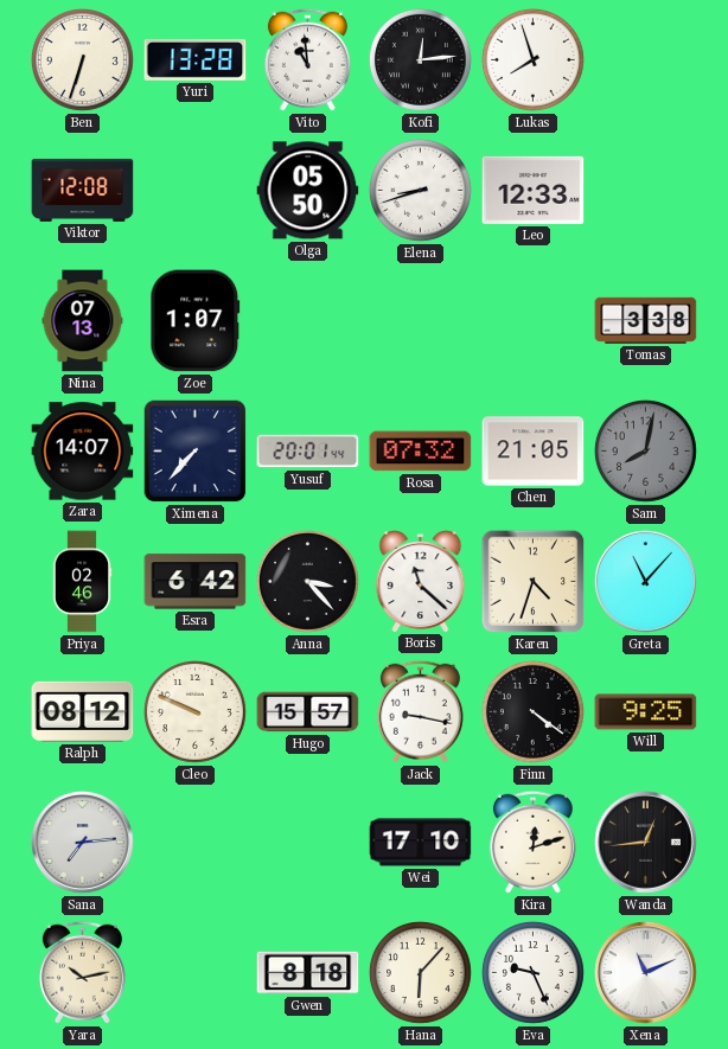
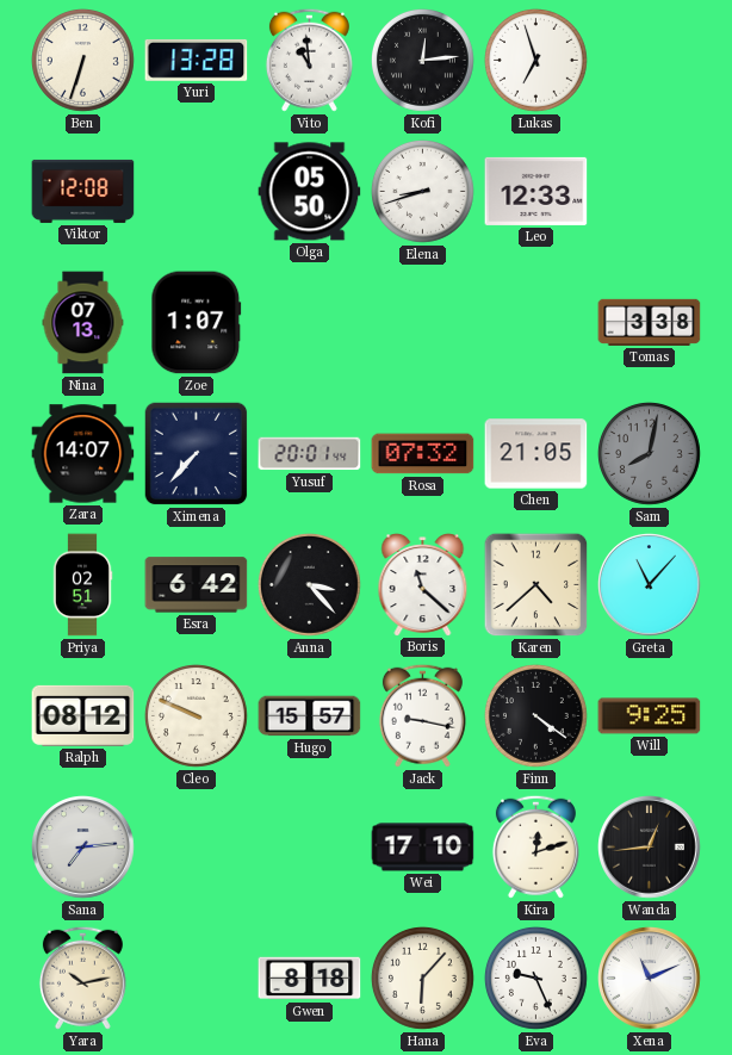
Lukas: 7:57 -> 6:57
Priya: 02:46 -> 02:51
Karen: 4:33 -> 4:38
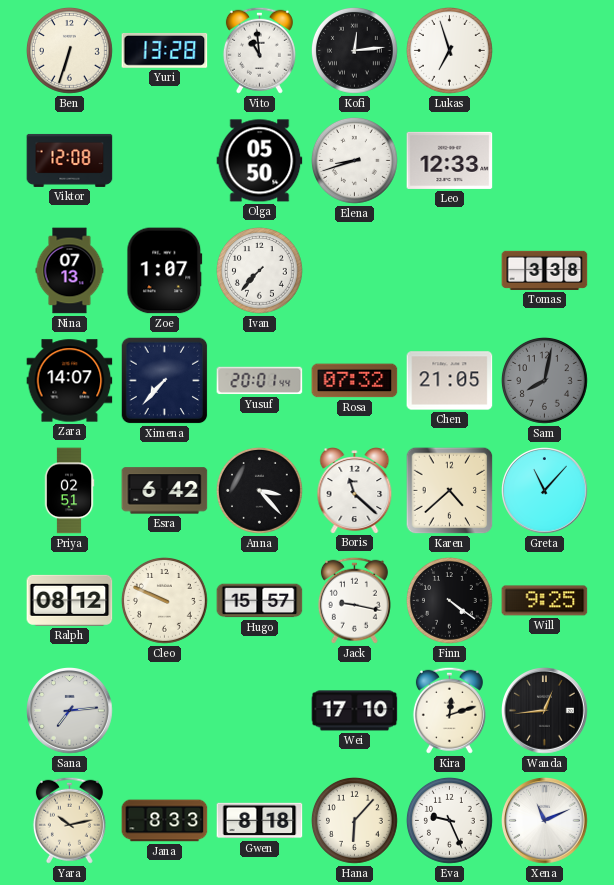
Ivan: none -> 7:37
Jana: none -> 8:33
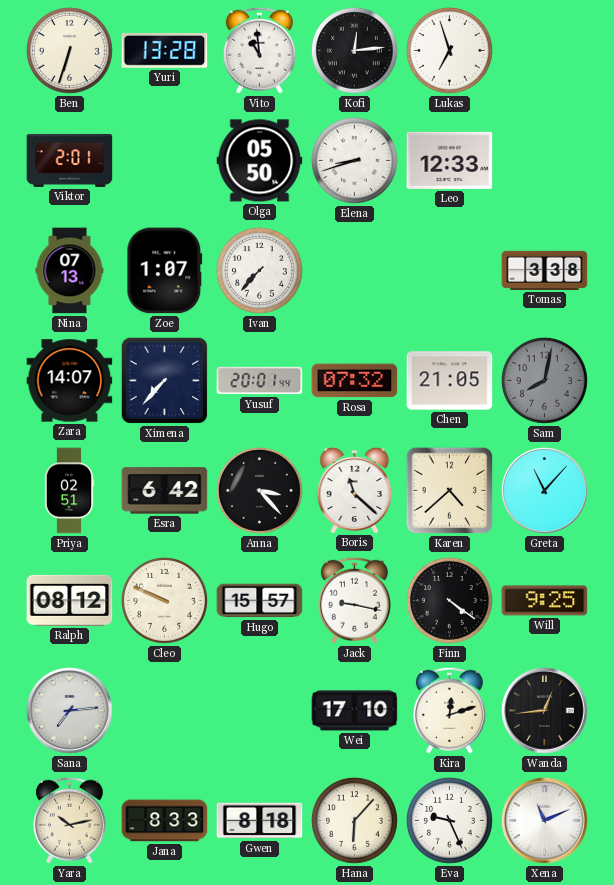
Viktor: 12:08 -> 2:01
